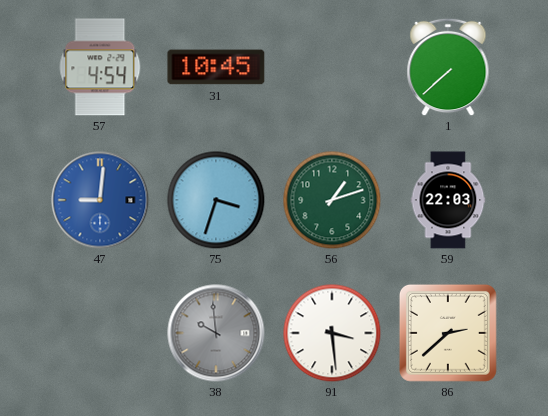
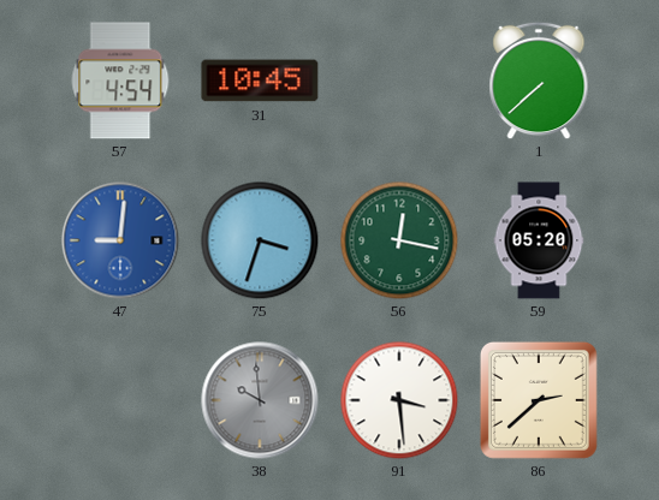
56: 1:12 -> 12:17
59: 22:03 -> 05:20
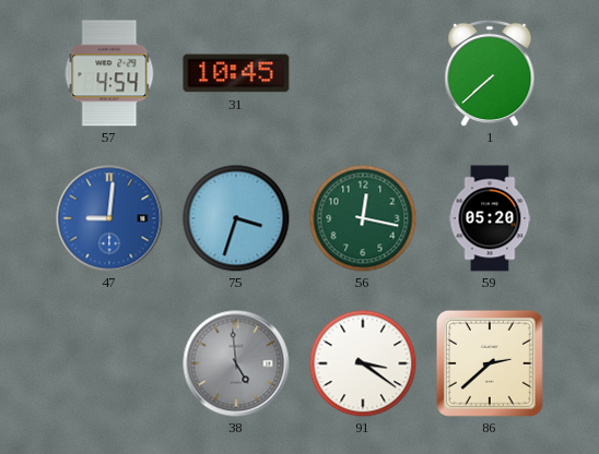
38: 9:59 -> 4:59
91: 3:29 -> 3:21
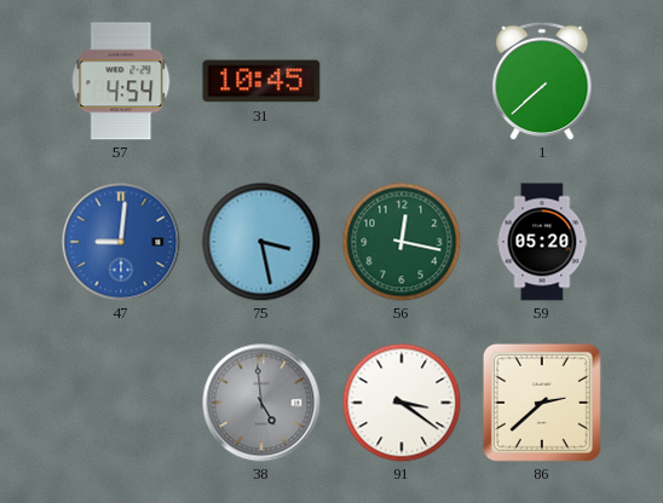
75: 3:33 -> 3:28
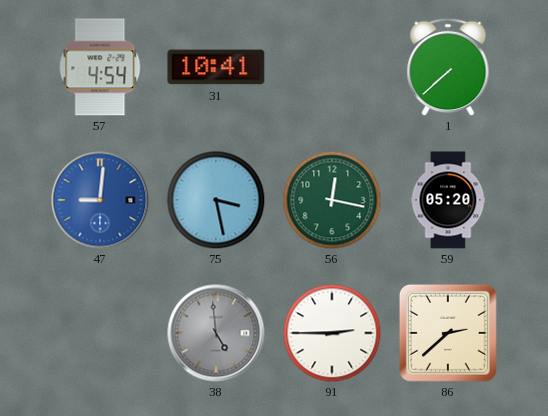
31: 10:45 -> 10:41
91: 3:21 -> 2:45
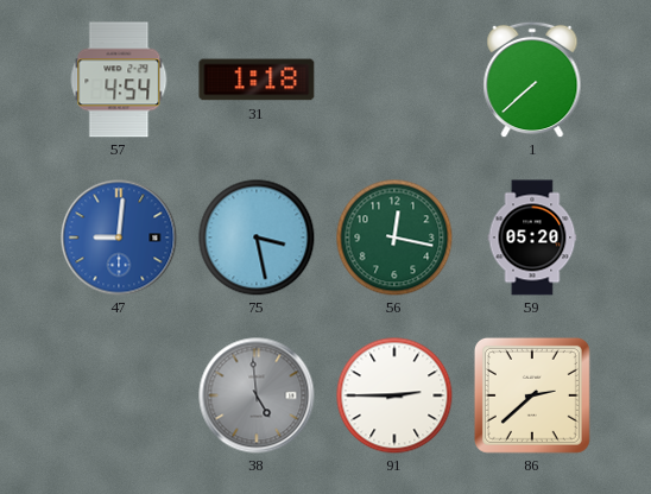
31: 10:41 -> 1:18
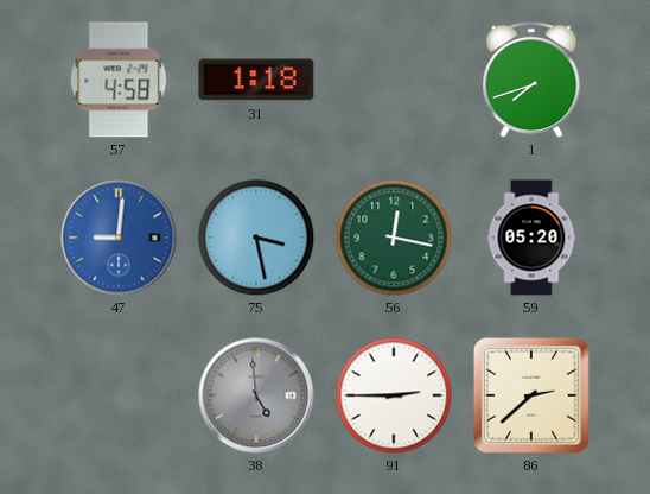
57: 4:54 -> 4:58
1: 7:38 -> 7:42
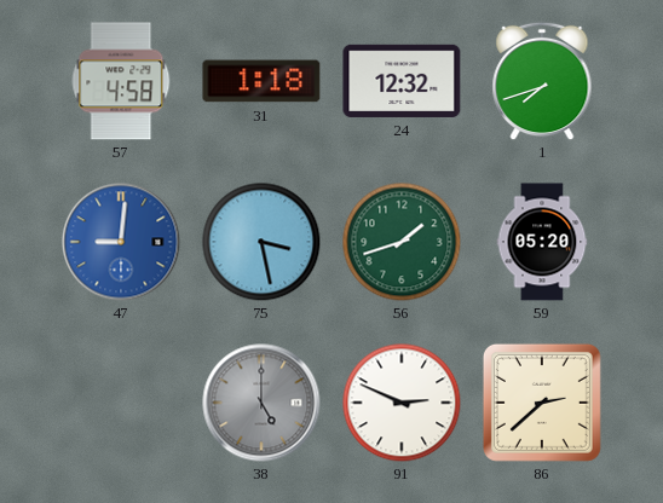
24: none -> 12:32
56: 12:17 -> 1:42
38: 4:59 -> 5:00
91: 2:45 -> 2:49
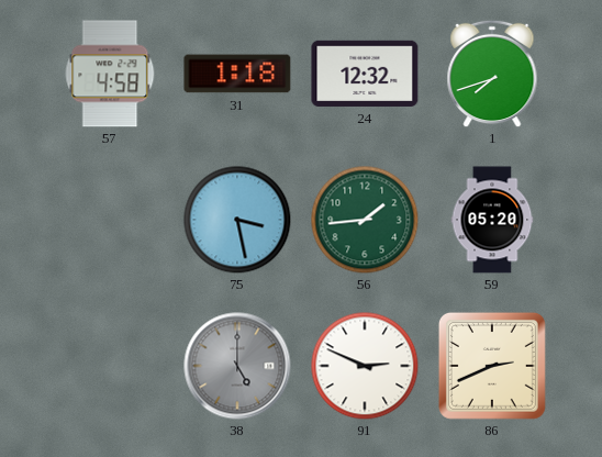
47: 9:01 -> none
56: 1:42 -> 1:44
86: 2:38 -> 2:41
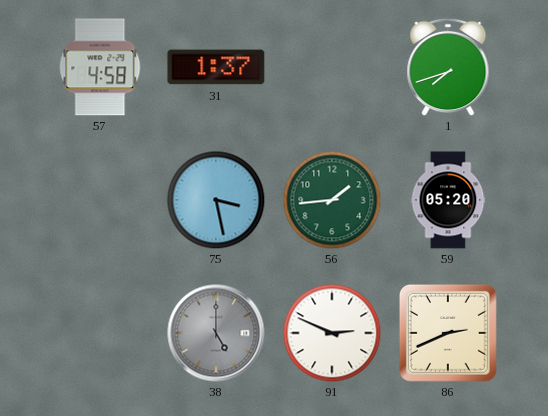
31: 1:18 -> 1:37
24: 12:32 -> none
